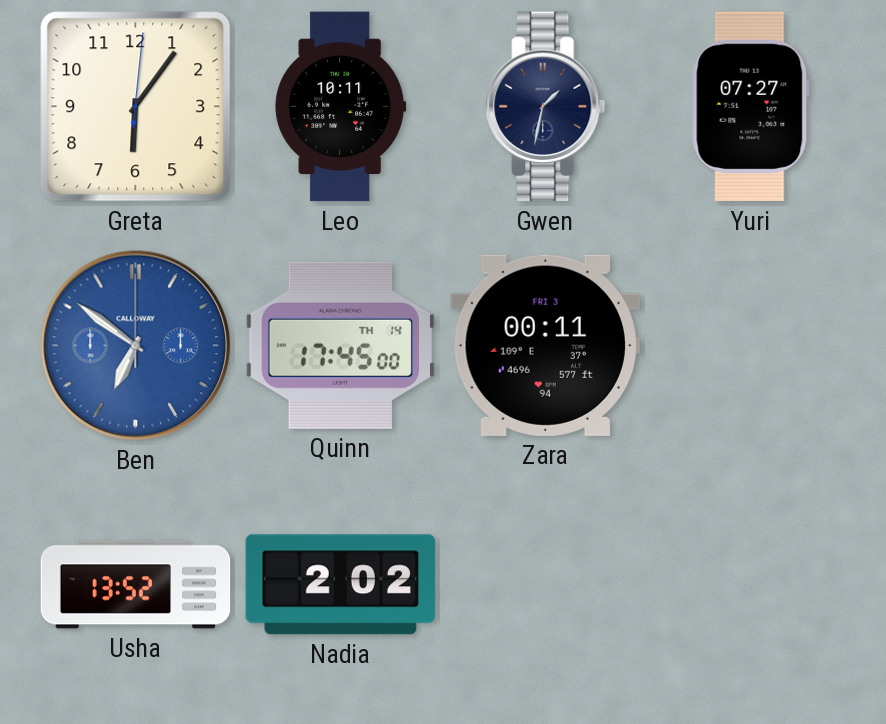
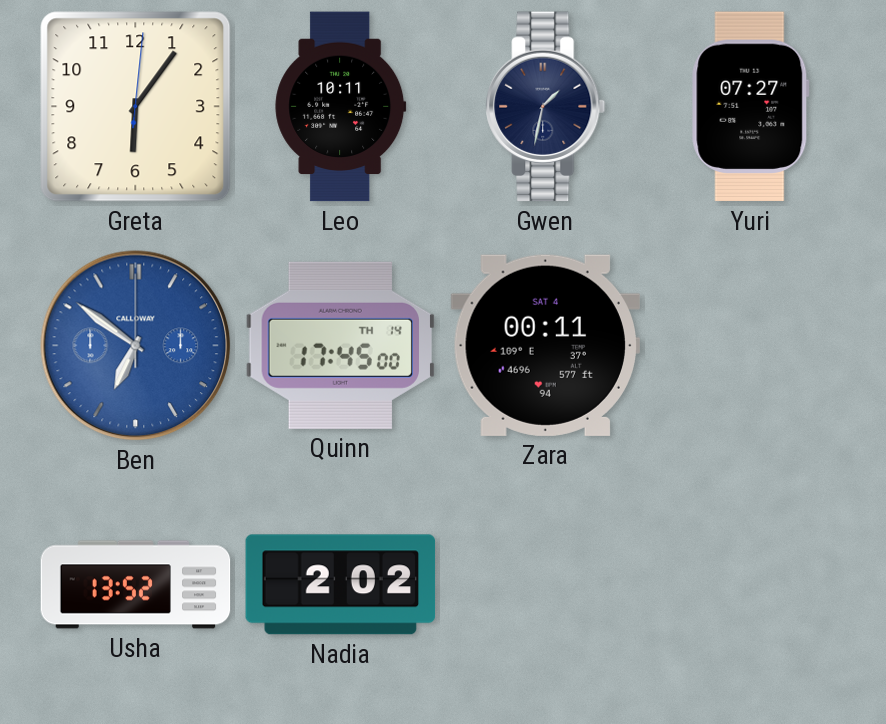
Zara date: FRI 3 -> SAT 4
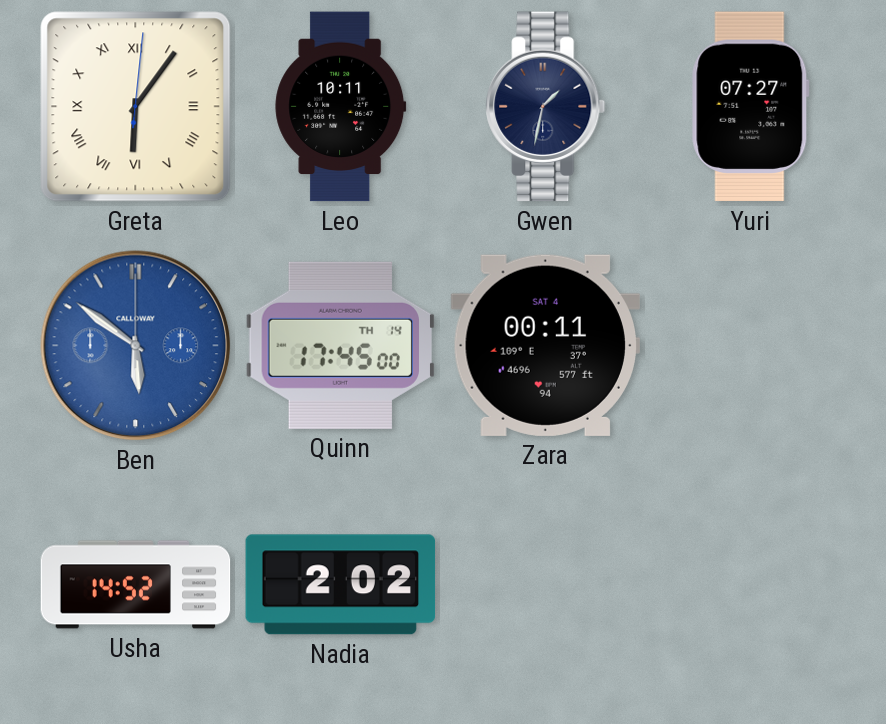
Greta numerals: Arabic -> Roman
Ben: 6:51 -> 5:51
Usha: 13:52 -> 14:52
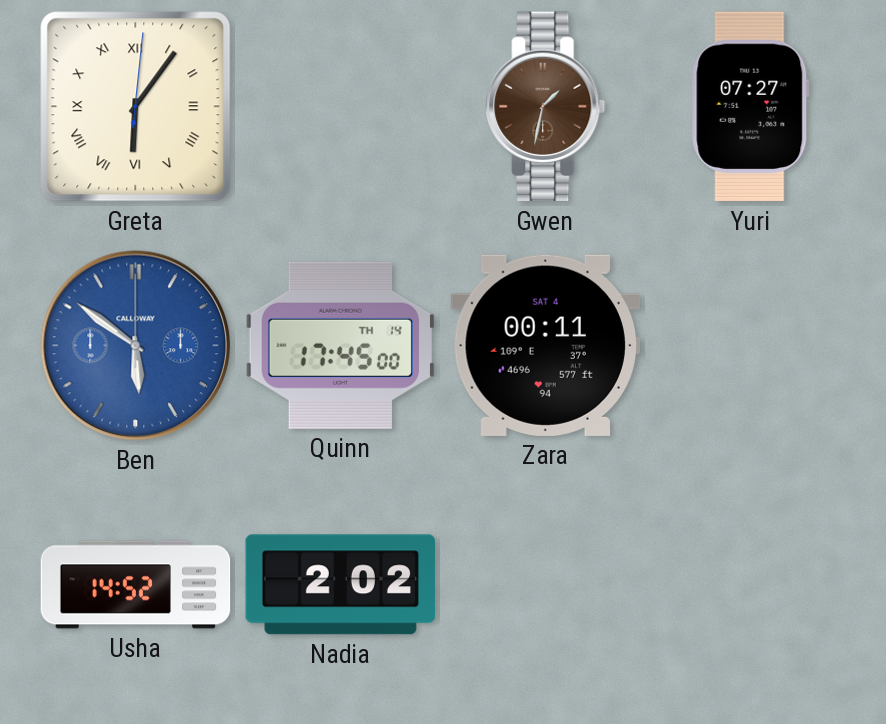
Leo: 10:11 -> none
Gwen dial: navy -> brown
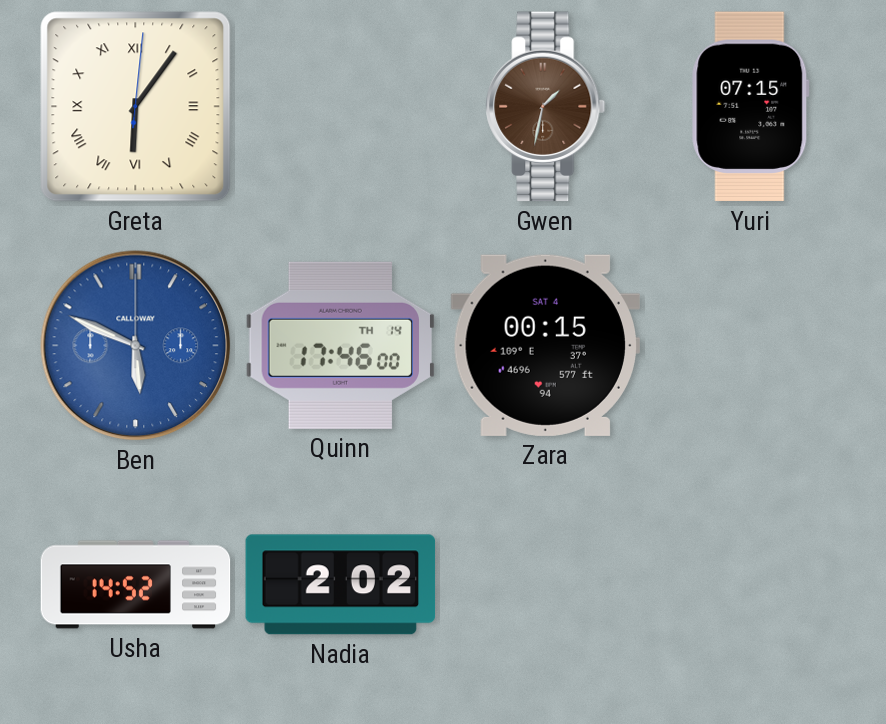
Yuri: 07:27 -> 07:15
Ben: 5:51 -> 5:49
Quinn: 17:45 -> 17:46
Zara: 00:11 -> 00:15
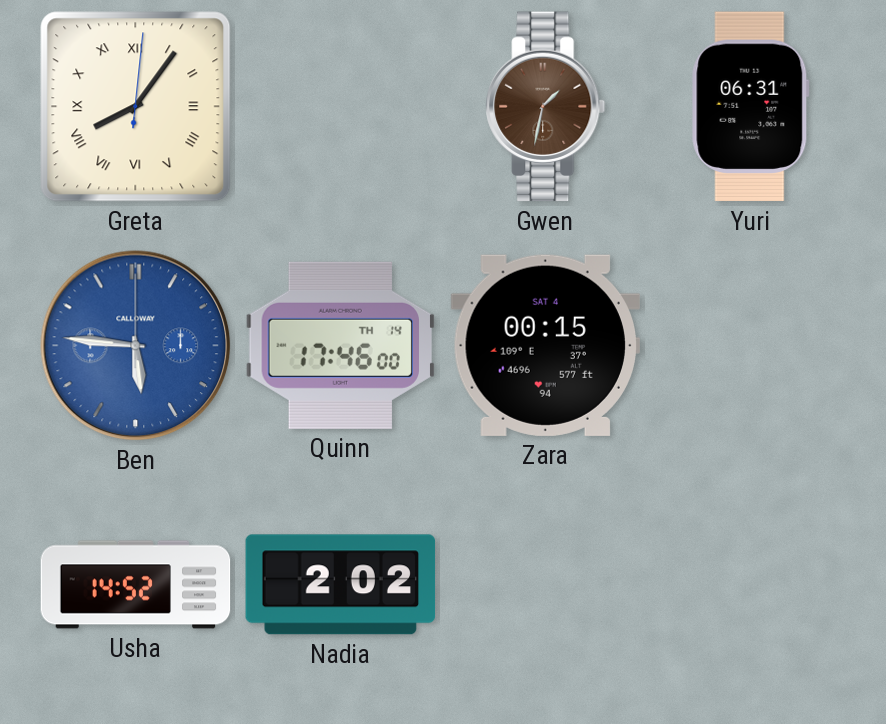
Greta: 6:06 -> 8:06
Yuri: 07:15 -> 06:31
Ben: 5:49 -> 5:46
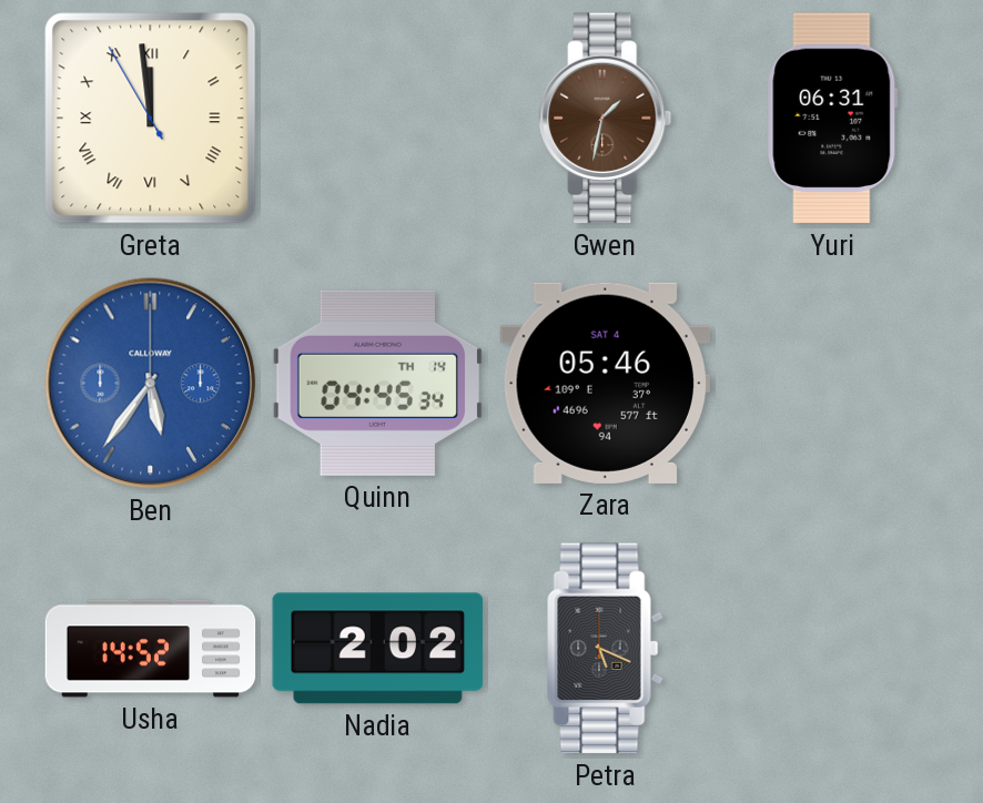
Greta: 8:06 -> 11:58
Ben: 5:46 -> 5:36
Quinn: 17:46 -> 04:45
Zara: 00:15 -> 05:46
Petra: none -> 5:19
